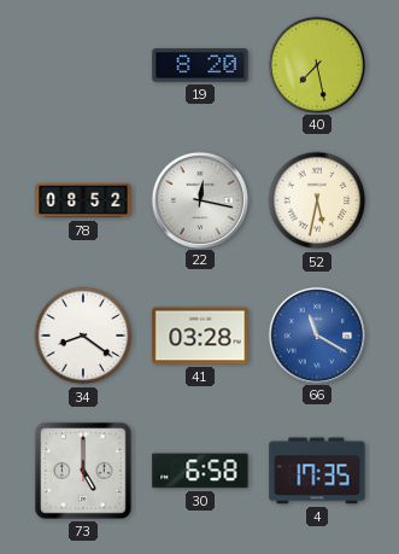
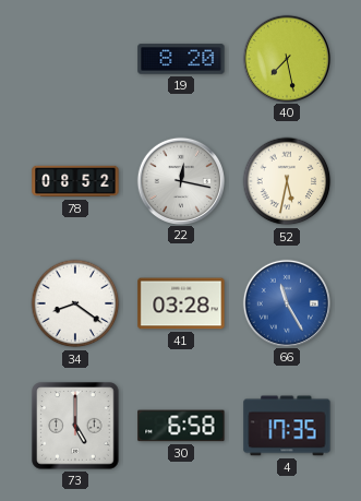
66: 11:20 -> 11:25
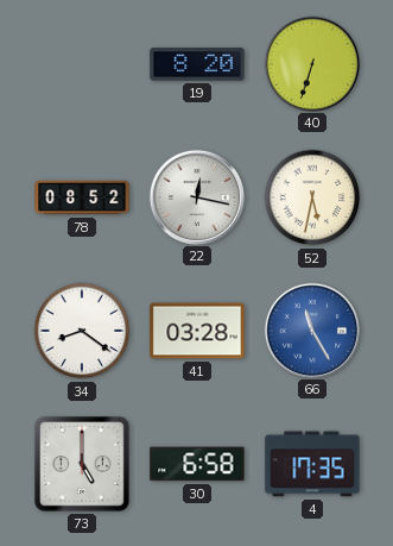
40: 7:28 -> 6:33
